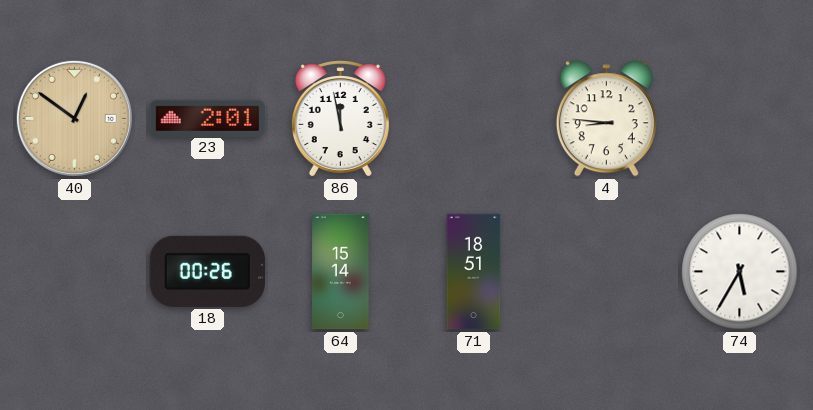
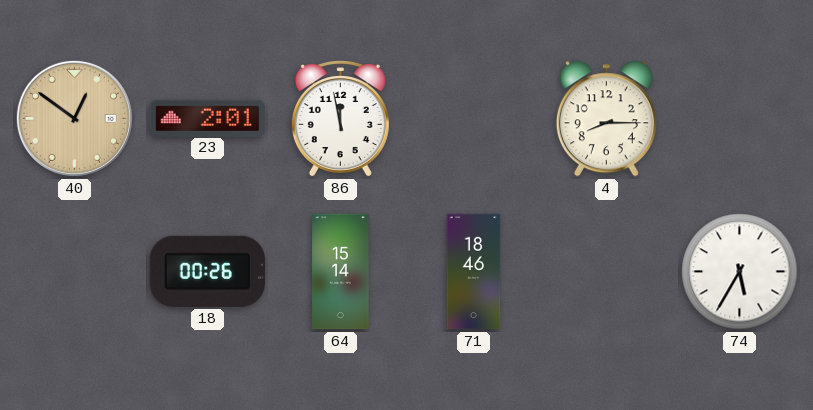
4: 8:46 -> 8:15
71: 18:51 -> 18:46
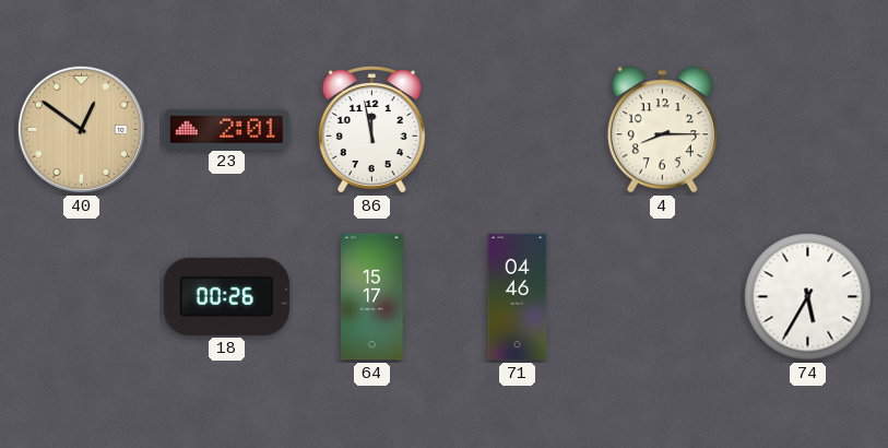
64: 15:14 -> 15:17
71: 18:46 -> 04:46
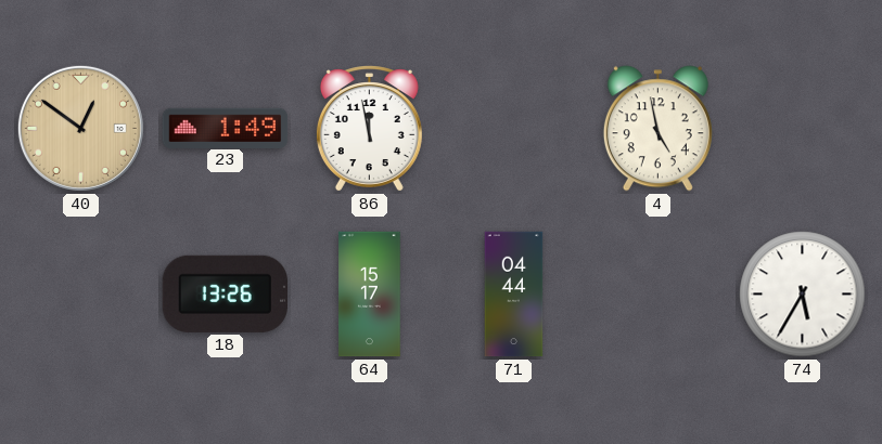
23: 2:01 -> 1:49
4: 8:15 -> 4:58
18: 00:26 -> 13:26
71: 04:46 -> 04:44
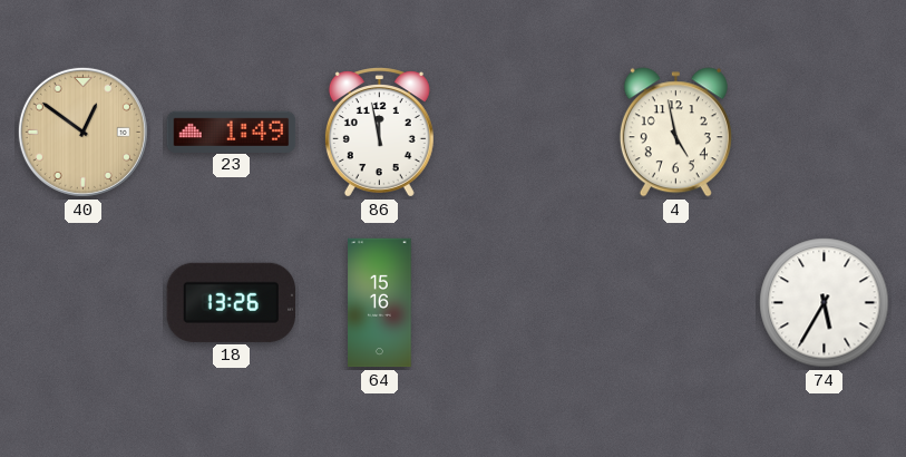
64: 15:17 -> 15:16
71: 04:44 -> none
